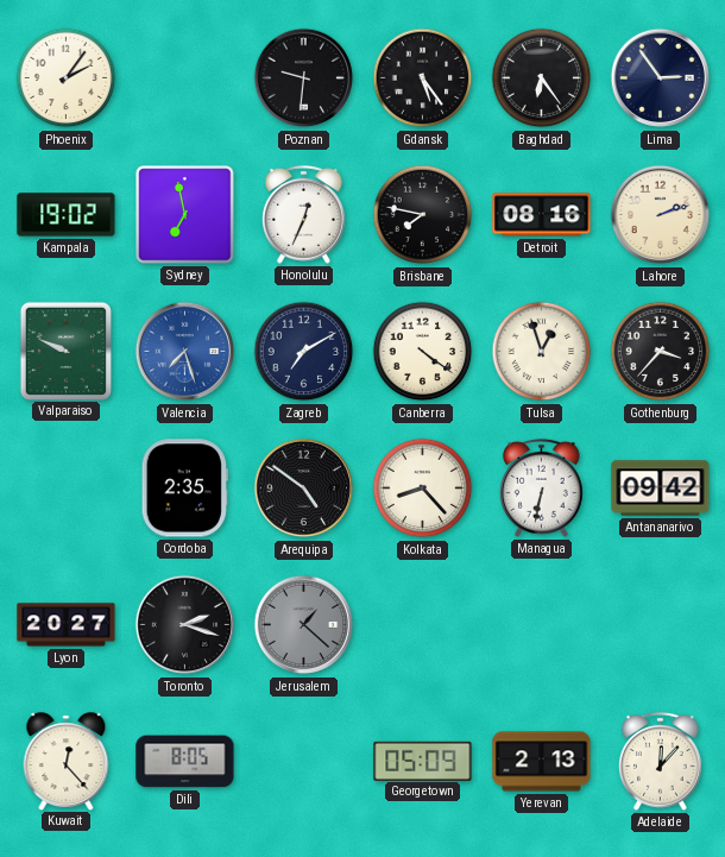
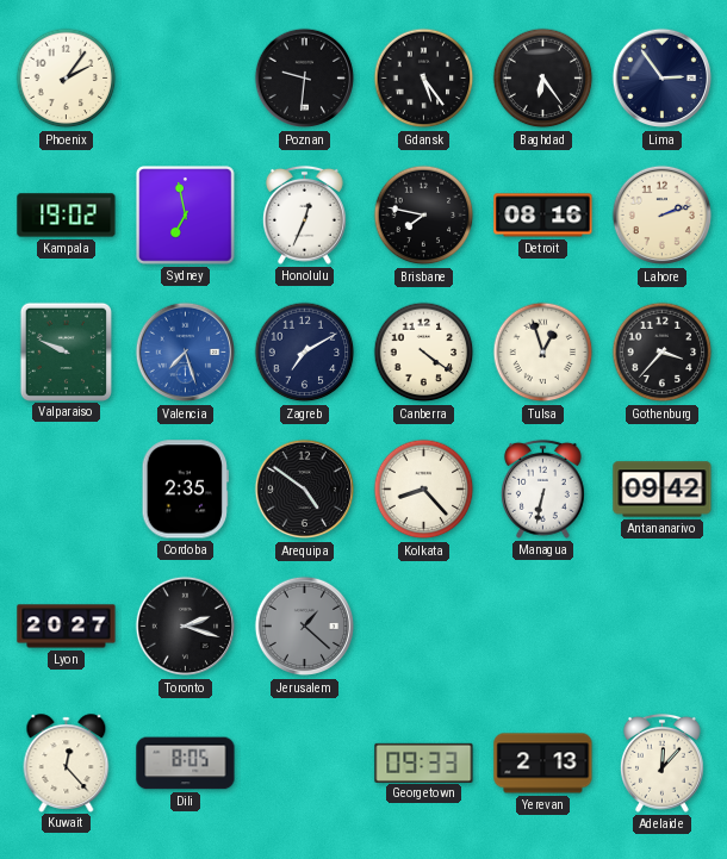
Georgetown: 05:09 -> 09:33
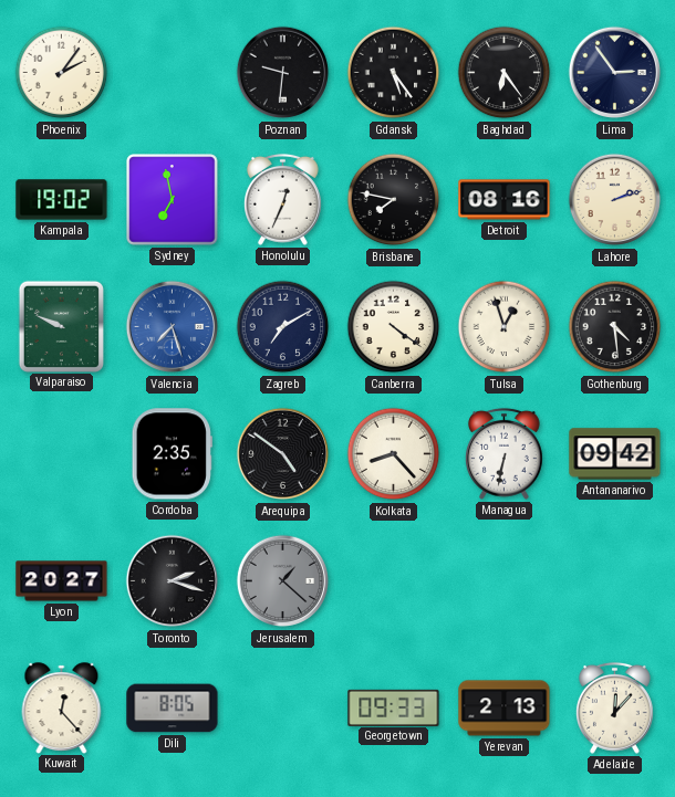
Gothenburg: 3:37 -> 4:29
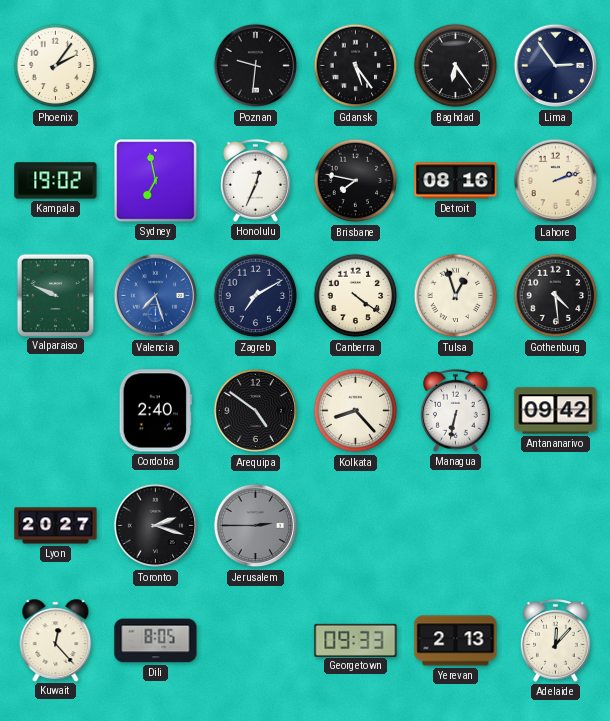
Cordoba: 2:35 -> 2:40
Jerusalem: 1:22 -> 2:45
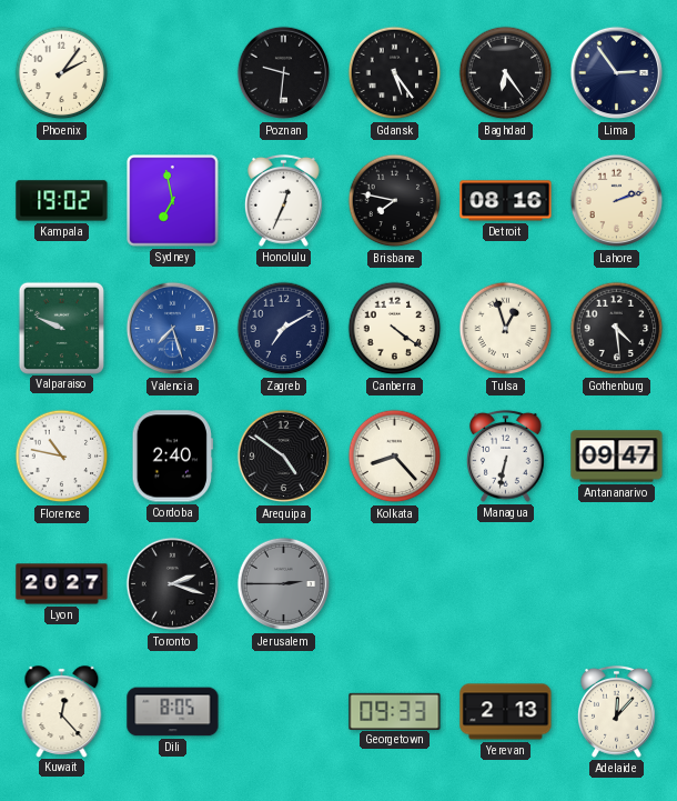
Florence: none -> 10:47
Antananarivo: 09:42 -> 09:47
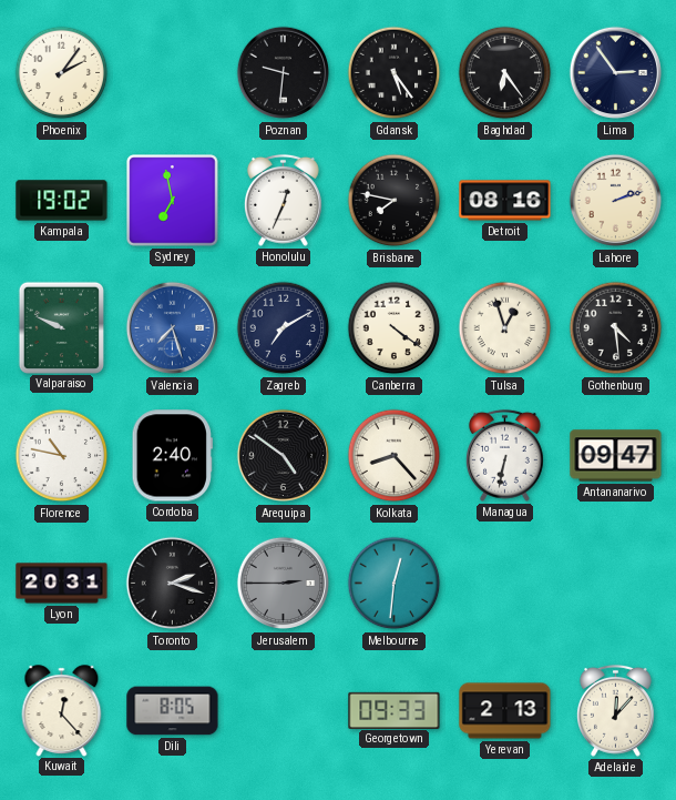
Lyon: 20:27 -> 20:31
Melbourne: none -> 12:31
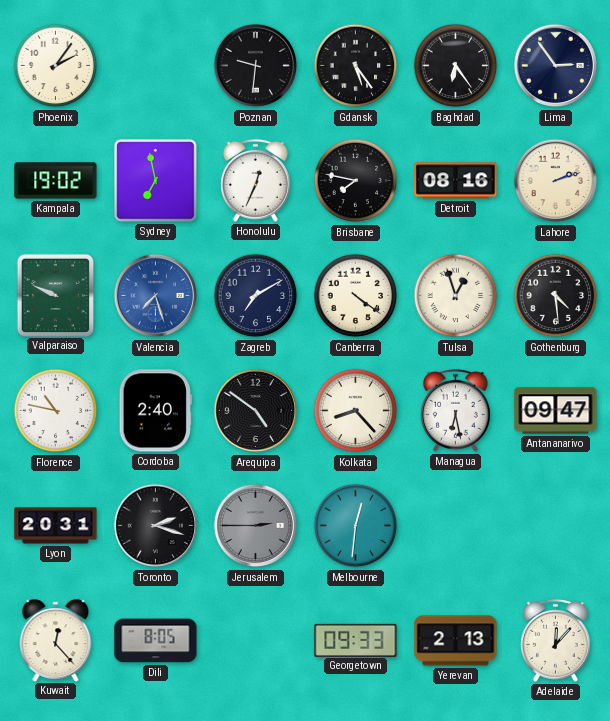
Managua: 6:32 -> 6:28
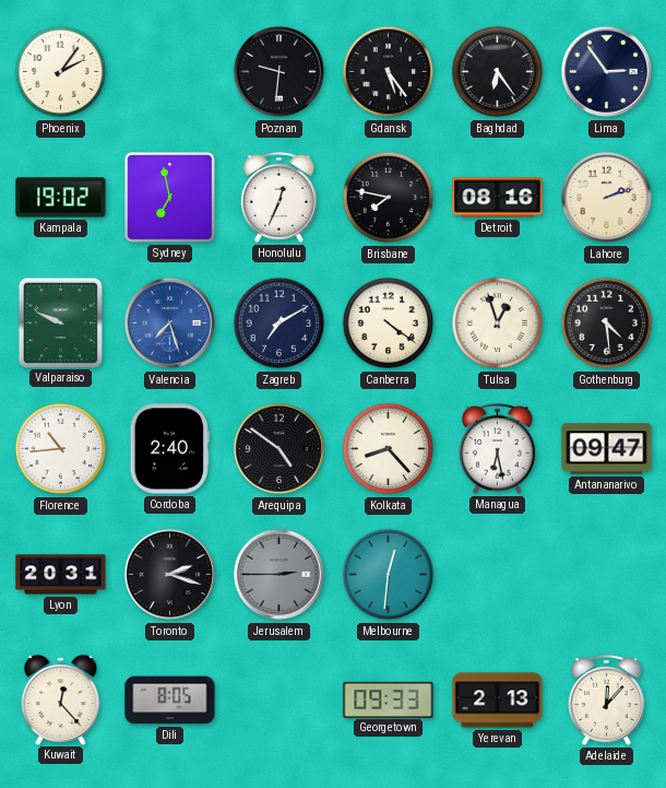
Florence: 10:47 -> 10:44
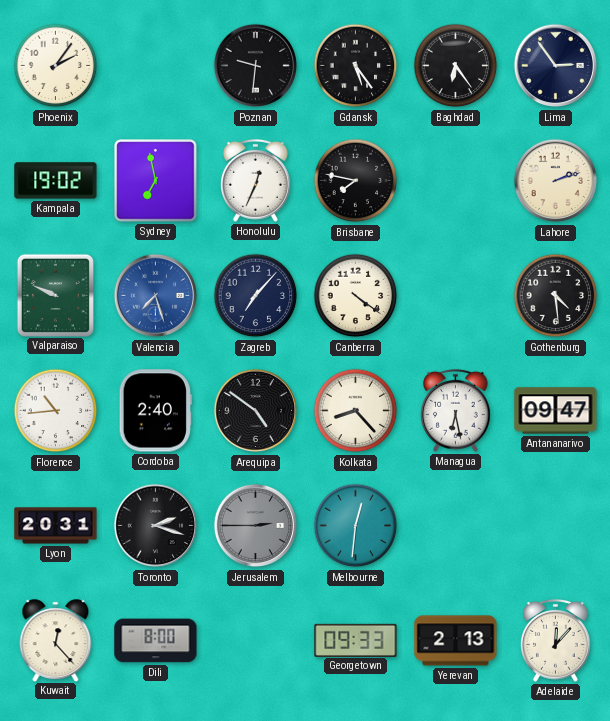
Detroit: 08:16 -> none
Zagreb: 7:10 -> 7:07
Tulsa: 12:57 -> none
Dili: 8:05 -> 8:00
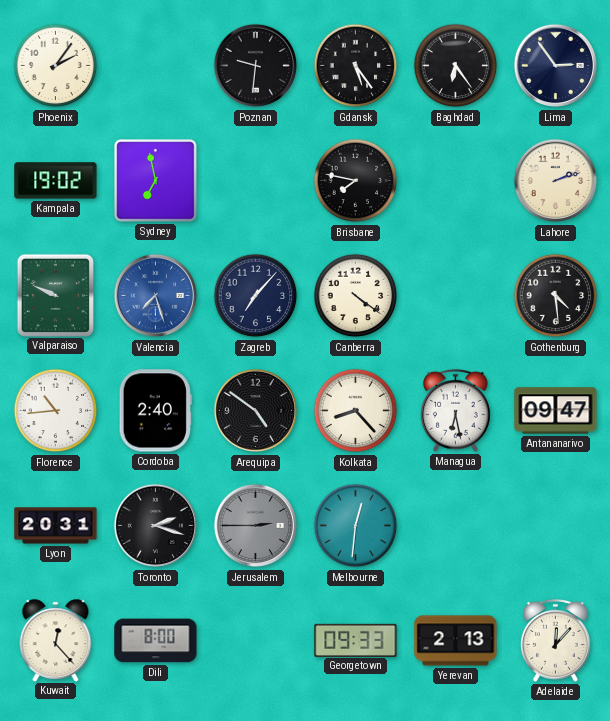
Honolulu: 12:34 -> none
